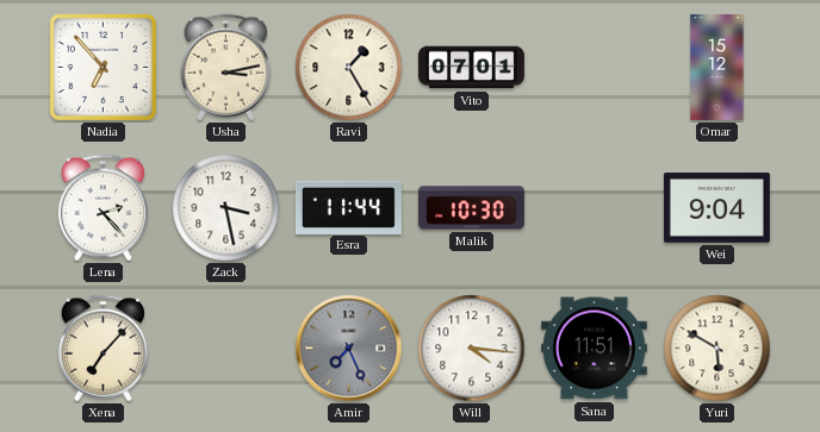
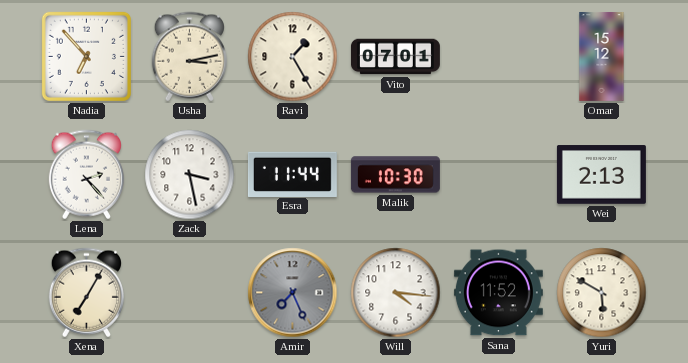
Wei: 9:04 -> 2:13
Xena: 7:07 -> 7:05
Sana: 11:51 -> 11:52
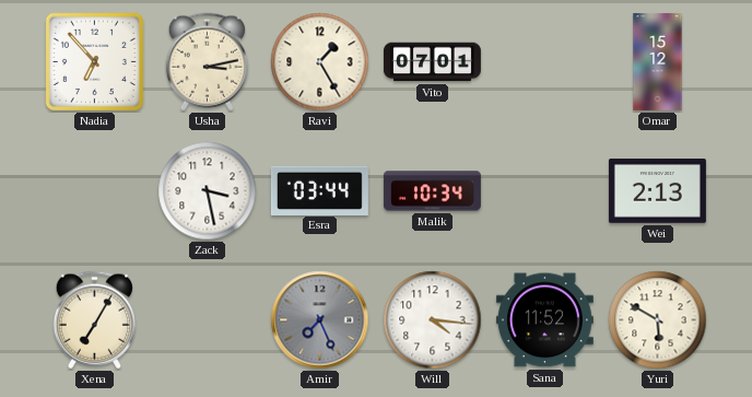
Lena: 2:23 -> none
Esra: 11:44 -> 03:44
Malik: 10:30 -> 10:34
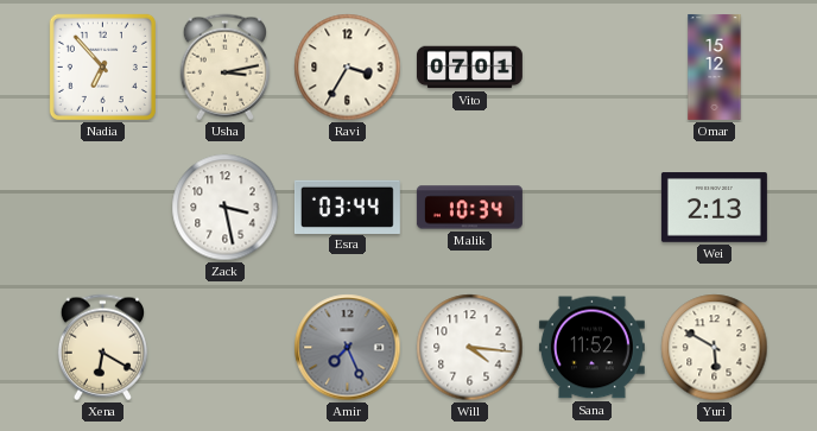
Ravi: 1:25 -> 3:35
Xena: 7:05 -> 6:20
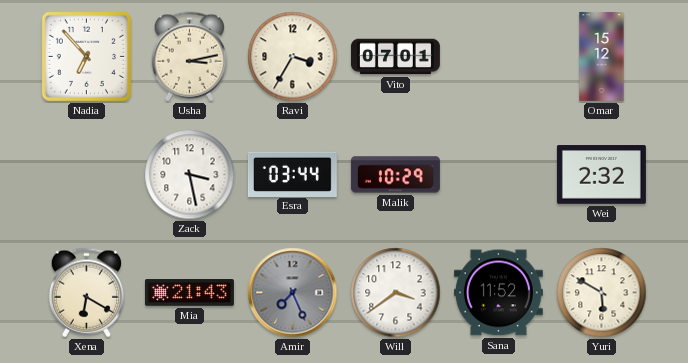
Malik: 10:34 -> 10:29
Wei: 2:13 -> 2:32
Mia: none -> 21:43
Will: 4:16 -> 3:39
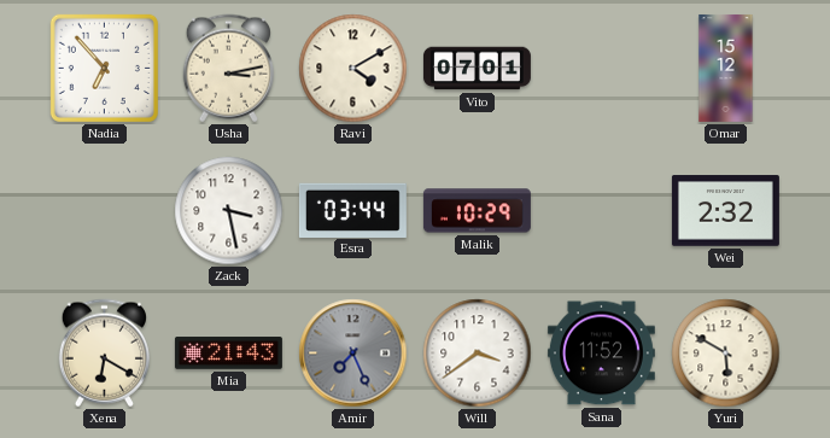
Ravi: 3:35 -> 4:10
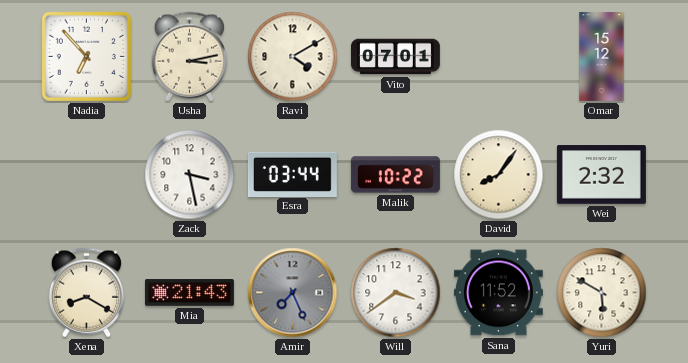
Malik: 10:29 -> 10:22
David: none -> 8:06
Xena: 6:20 -> 8:20
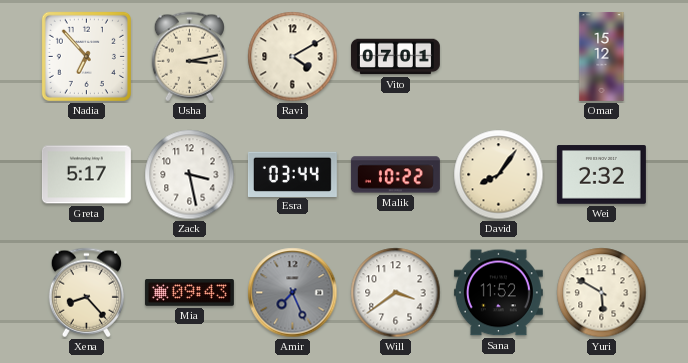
Greta: none -> 5:17
Xena: 8:20 -> 8:23
Mia: 21:43 -> 09:43
